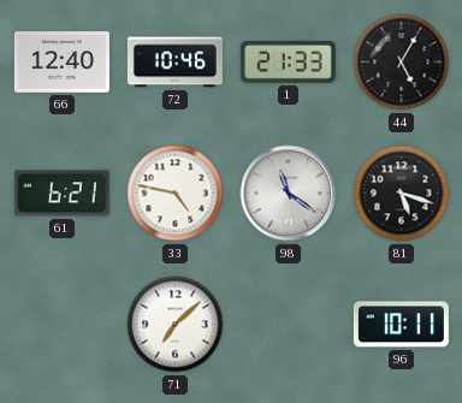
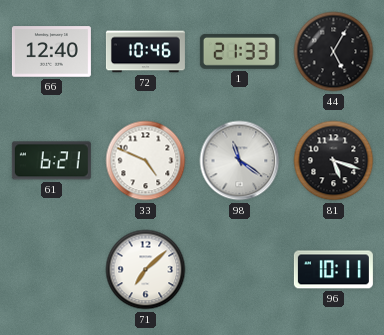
33: 4:47 -> 4:49
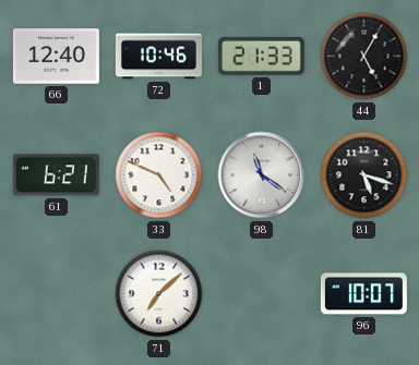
96: 10:11 -> 10:07
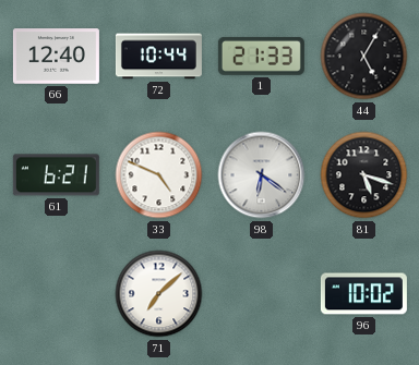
72: 10:46 -> 10:44
98: 11:21 -> 6:21
96: 10:07 -> 10:02
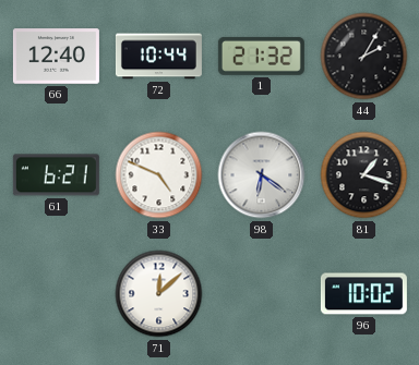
1: 21:33 -> 21:32
44: 5:05 -> 2:05
81: 5:18 -> 1:18
71: 7:08 -> 12:08
